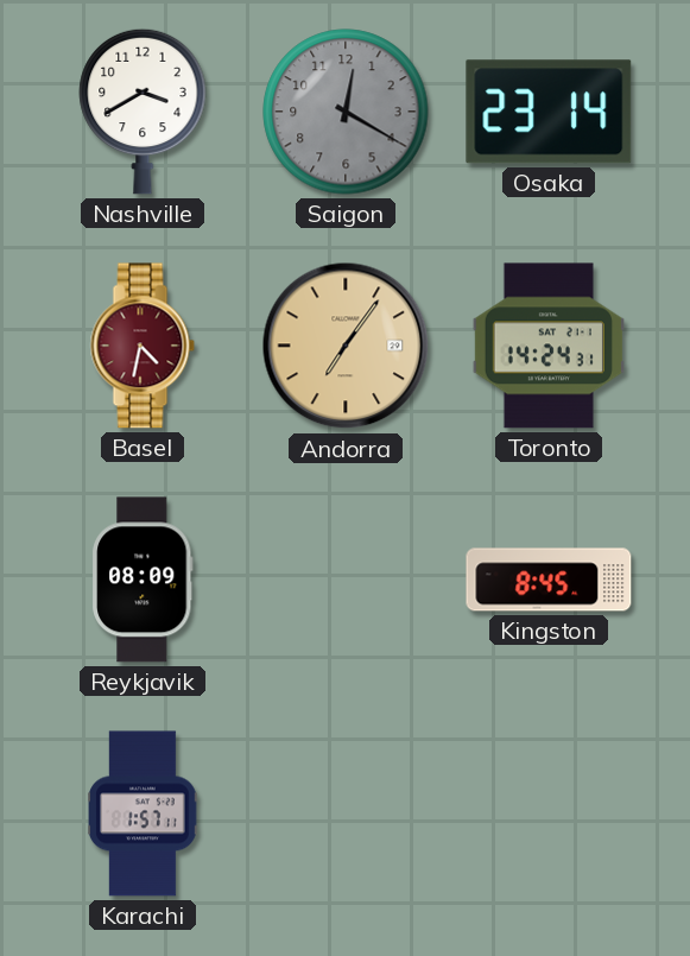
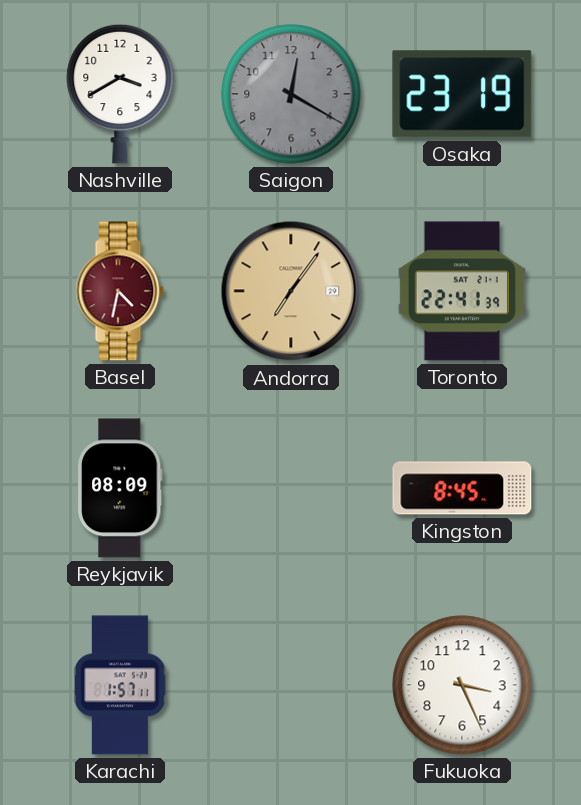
Osaka: 23:14 -> 23:19
Toronto: 14:24 -> 22:41
Fukuoka: none -> 3:26
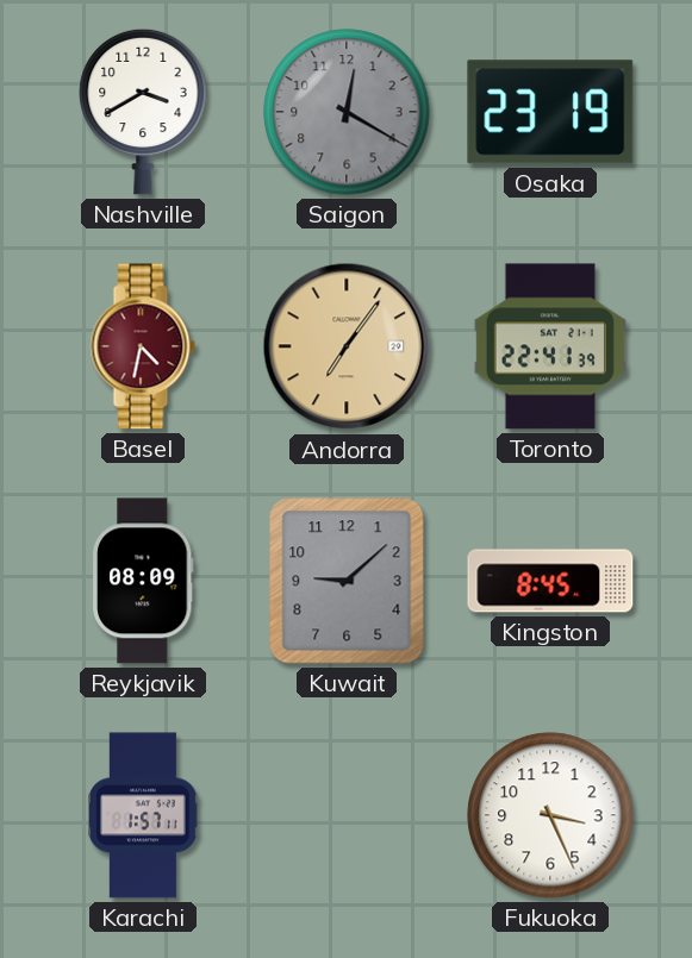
Kuwait: none -> 9:08
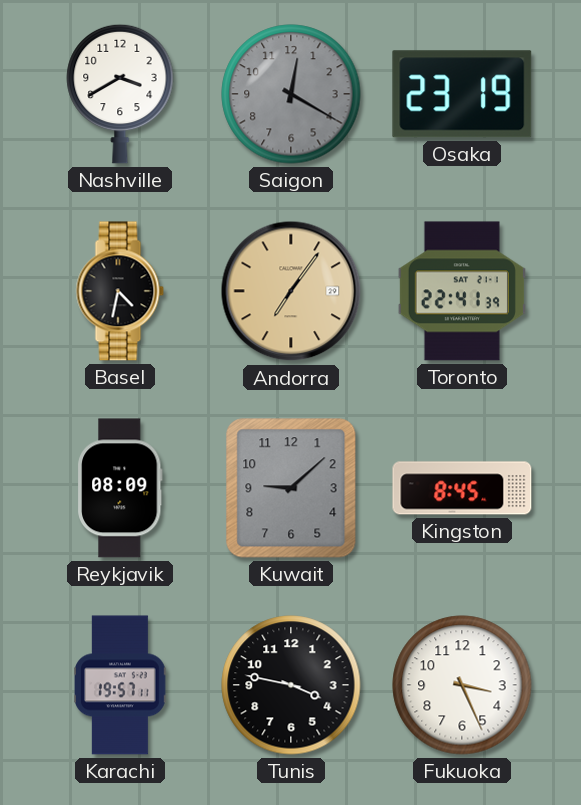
Basel dial: burgundy -> black
Karachi: 1:57 -> 19:57
Tunis: none -> 3:47
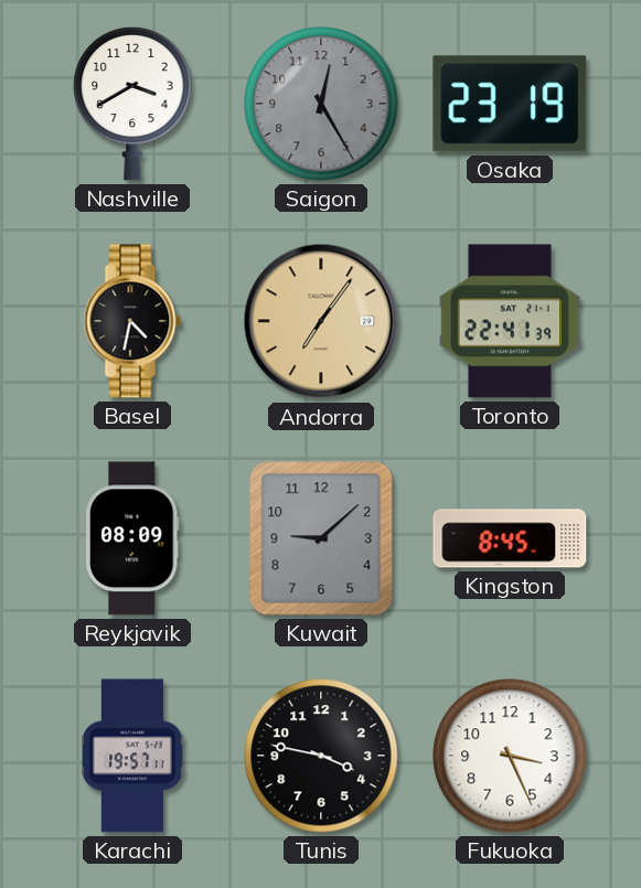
Saigon: 12:20 -> 12:25
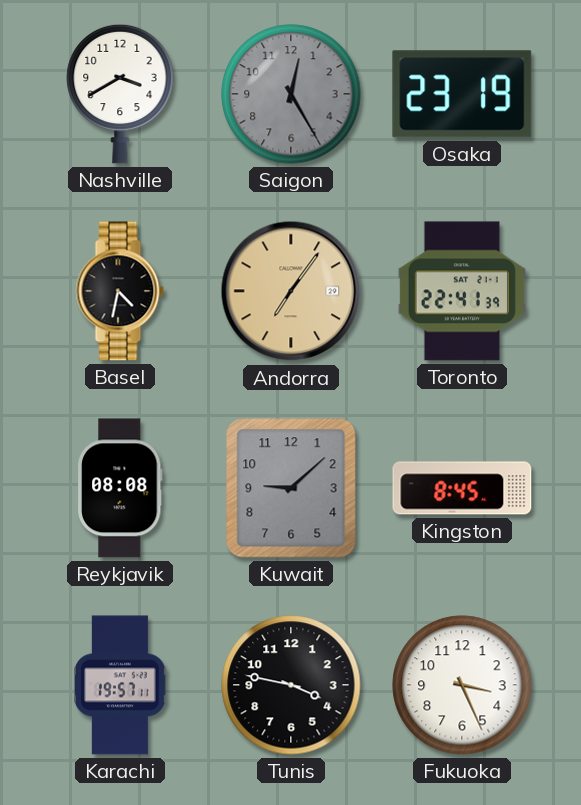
Reykjavik: 08:09 -> 08:08
